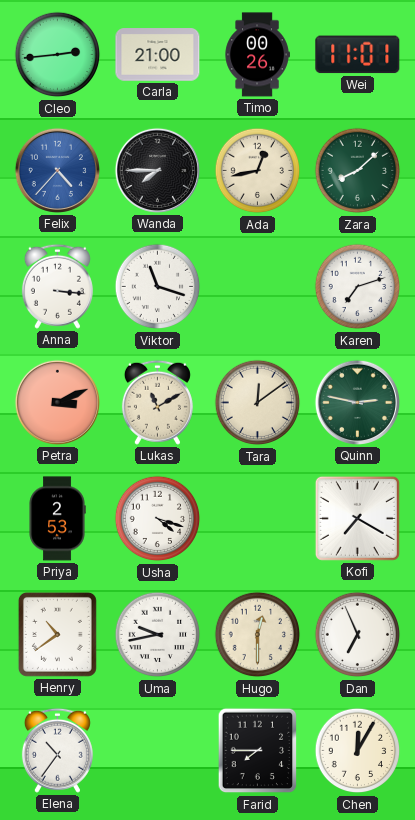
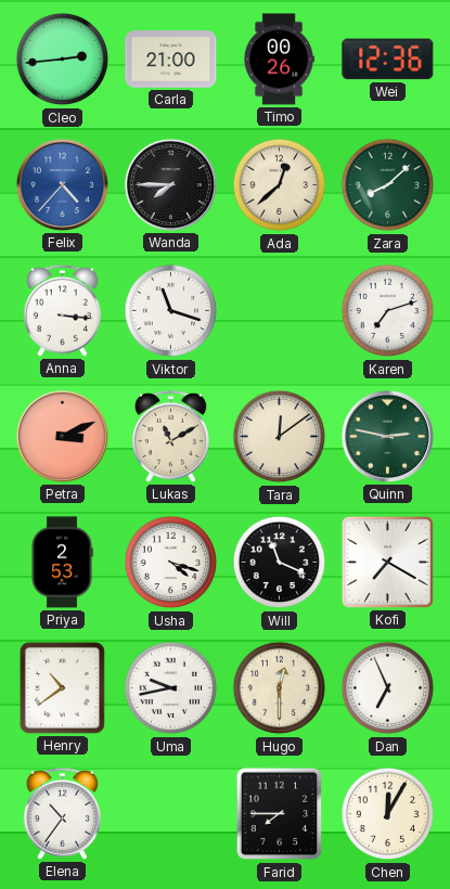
Wei: 11:01 -> 12:36
Ada: 12:43 -> 12:38
Will: none -> 11:19
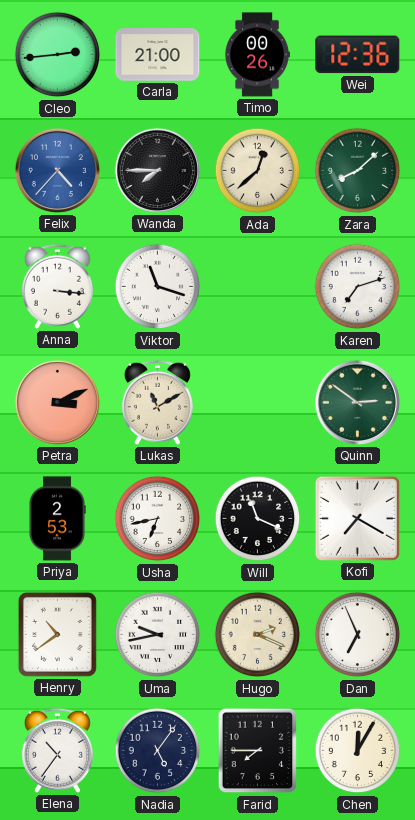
Tara: 12:09 -> none
Quinn: 2:47 -> 2:51
Usha: 4:18 -> 6:43
Hugo: 12:30 -> 2:19
Nadia: none -> 5:06
